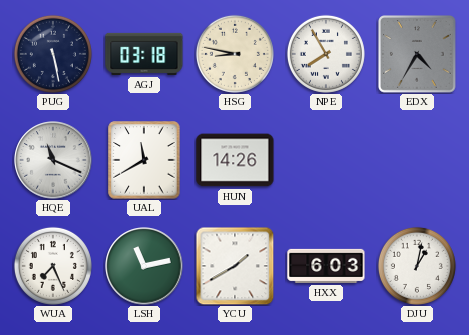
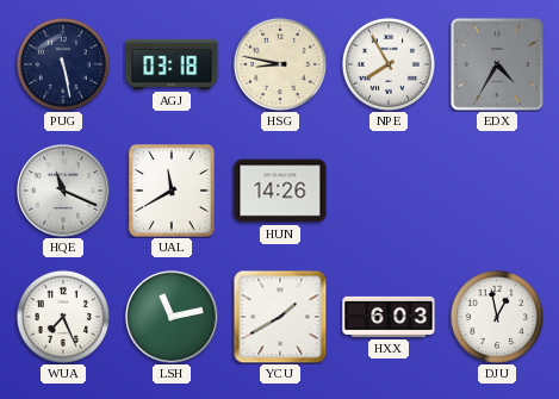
DJU: 1:02 -> 12:58
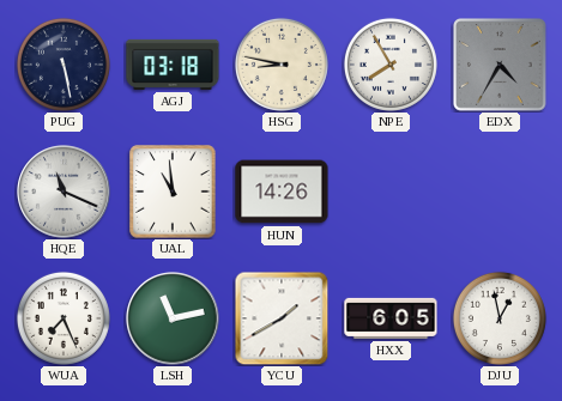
UAL: 11:40 -> 10:59
HXX: 6:03 -> 6:05
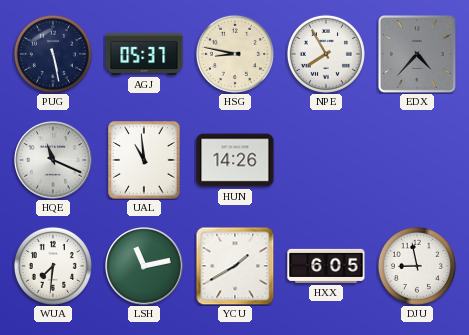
AGJ: 03:18 -> 05:37
EDX: 4:35 -> 4:37
WUA: 7:26 -> 7:31
DJU: 12:58 -> 8:58
